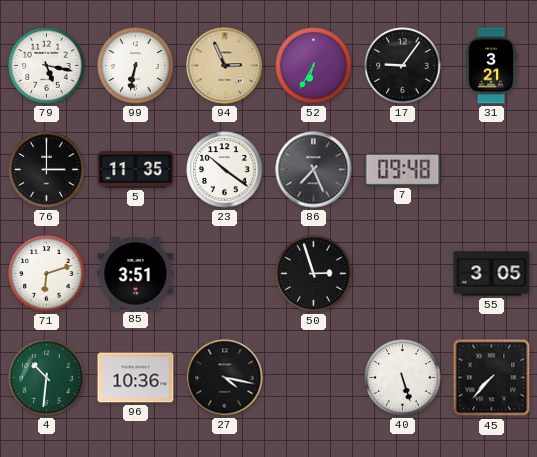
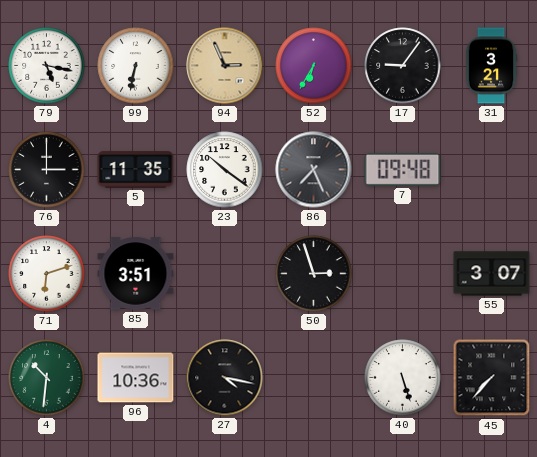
55: 3:05 -> 3:07
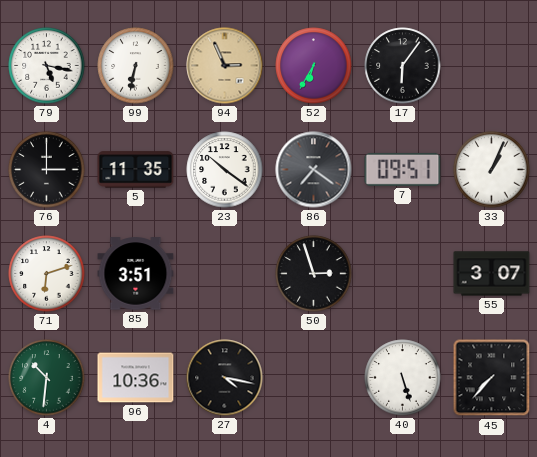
17: 9:06 -> 6:06
31: 3:21 -> none
86: 7:26 -> 7:21
7: 09:48 -> 09:51
33: none -> 1:04
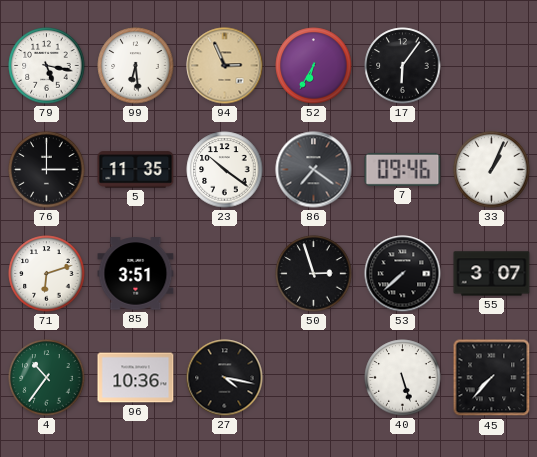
99: 6:32 -> 6:29
7: 09:51 -> 09:46
53: none -> 7:38
4: 10:31 -> 10:36
